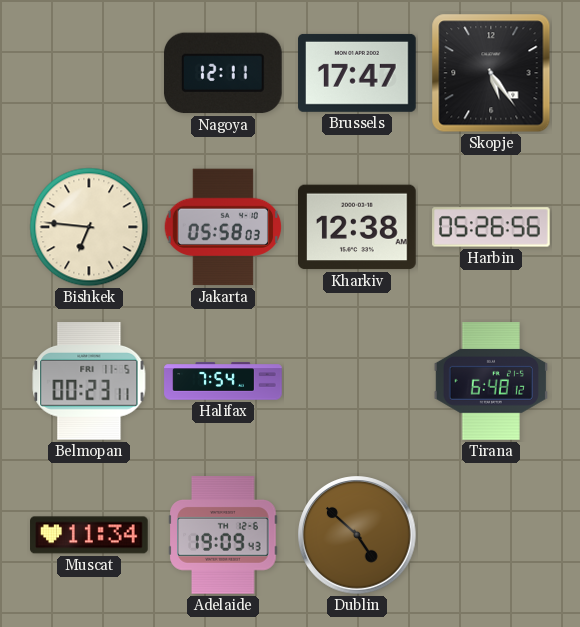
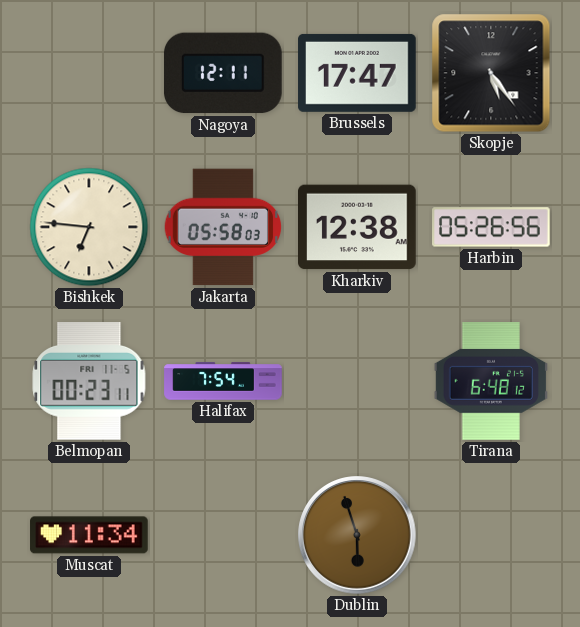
Adelaide: 19:09 -> none
Dublin: 4:52 -> 5:57
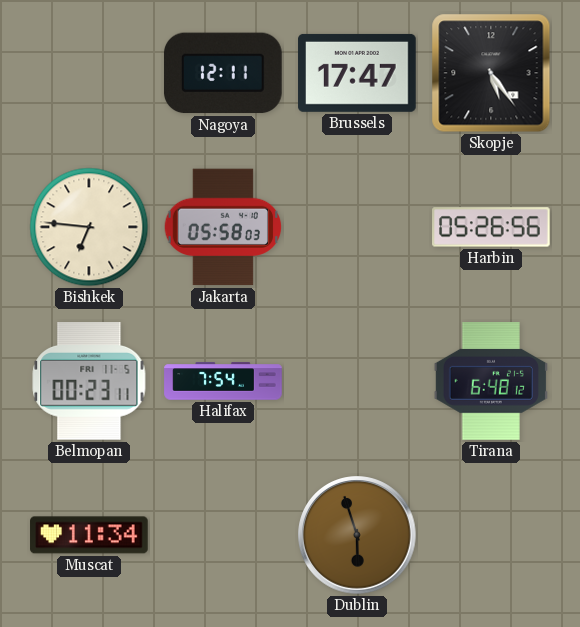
Kharkiv: 12:38 -> none
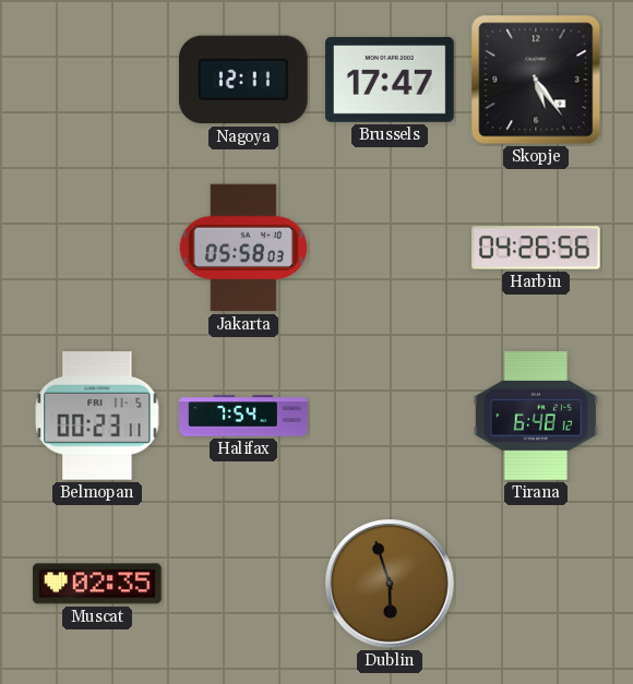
Bishkek: 6:46 -> none
Harbin: 05:26 -> 04:26
Muscat: 11:34 -> 02:35
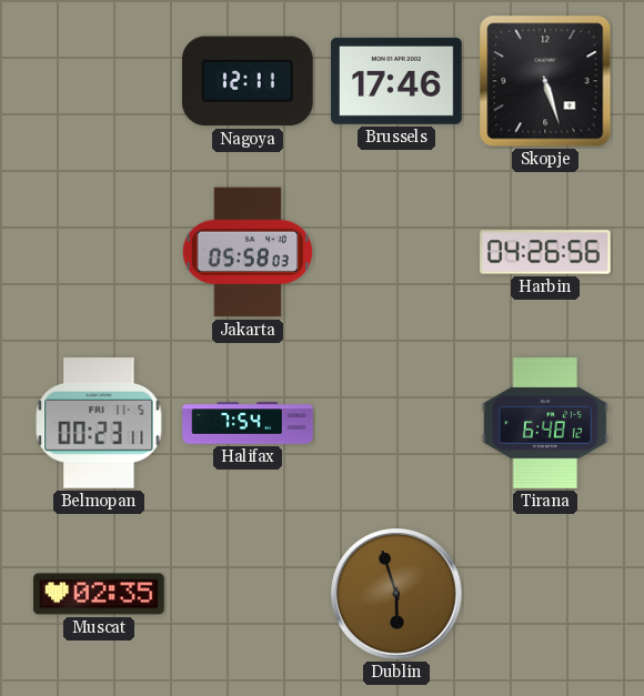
Brussels: 17:47 -> 17:46
Skopje: 5:24 -> 5:27
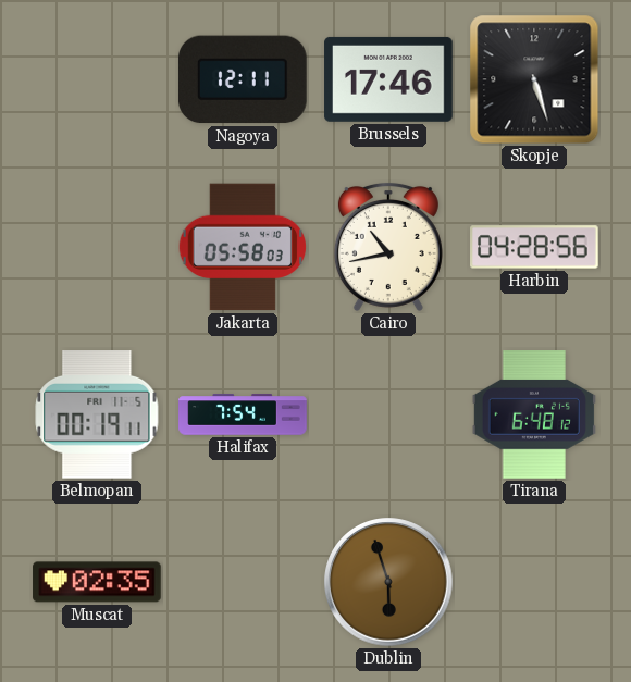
Cairo: none -> 10:43
Harbin: 04:26 -> 04:28
Belmopan: 00:23 -> 00:19
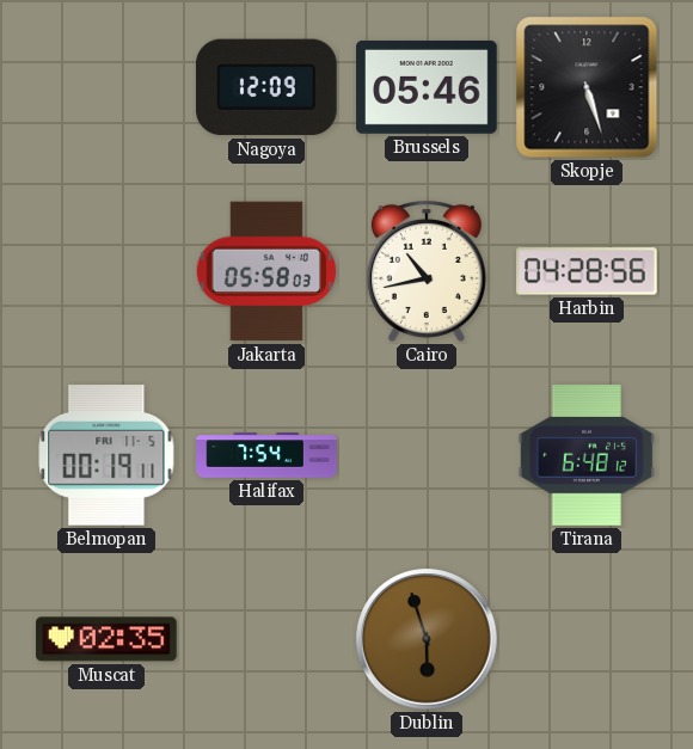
Nagoya: 12:11 -> 12:09
Brussels: 17:46 -> 05:46
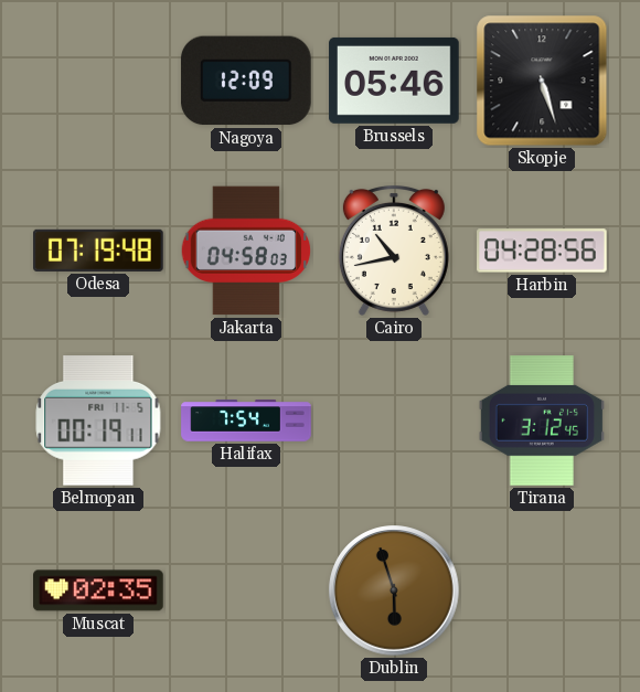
Odesa: none -> 07:19
Jakarta: 05:58 -> 04:58
Tirana: 6:48 -> 3:12
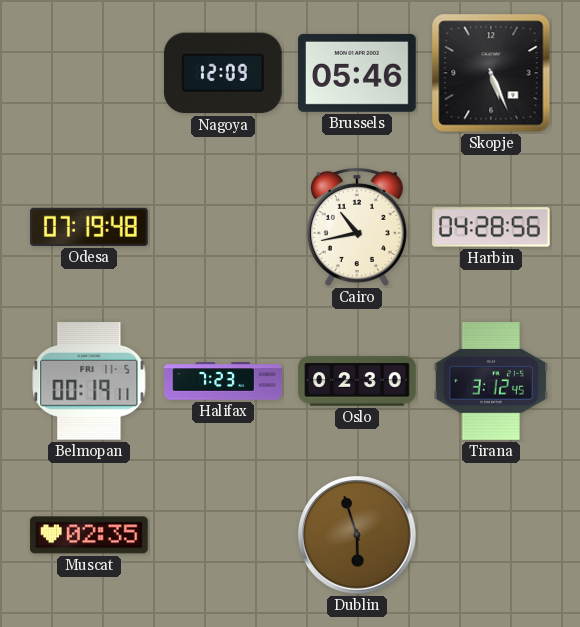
Skopje: 5:27 -> 5:26
Jakarta: 04:58 -> none
Halifax: 7:54 -> 7:23
Oslo: none -> 02:30
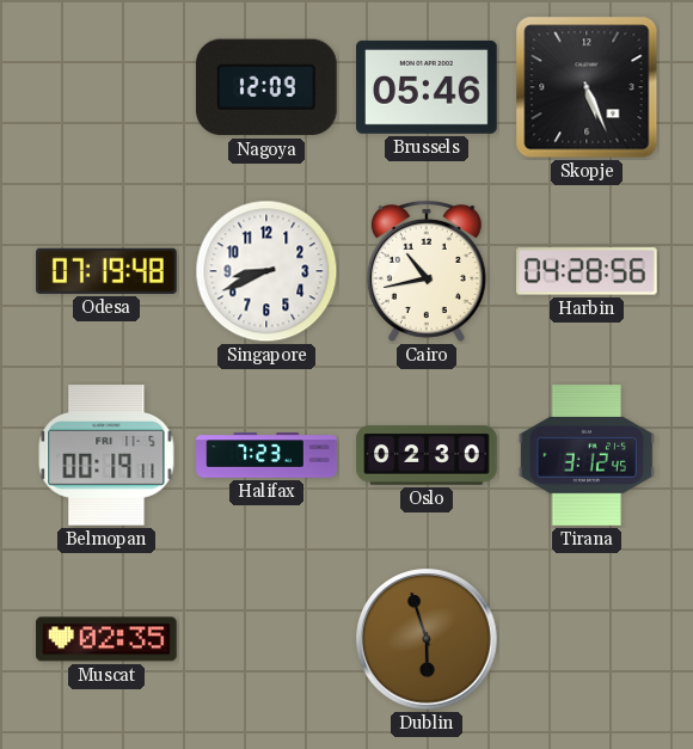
Singapore: none -> 8:41
